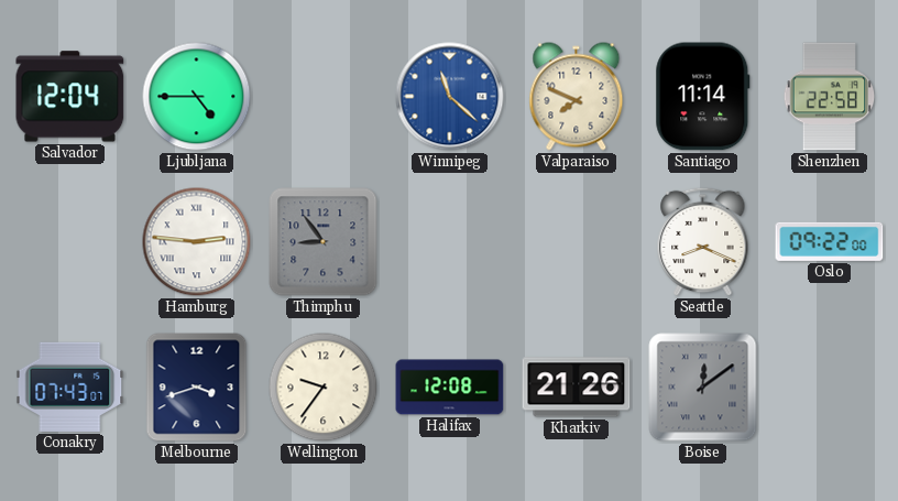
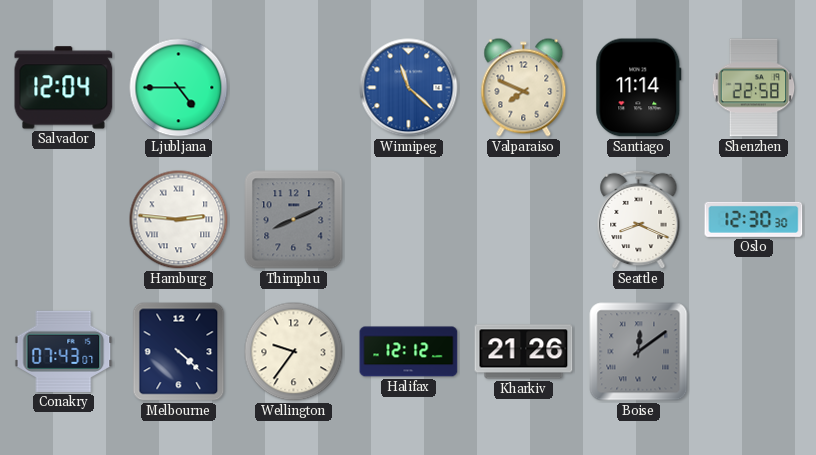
Thimphu: 8:54 -> 8:11
Oslo: 09:22 -> 12:30
Melbourne: 3:42 -> 4:22
Halifax: 12:08 -> 12:12
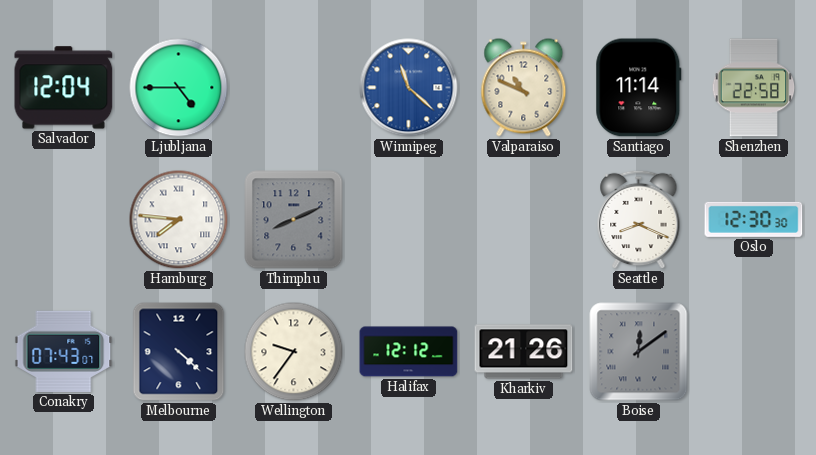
Valparaiso: 7:49 -> 10:49
Hamburg: 2:46 -> 7:46
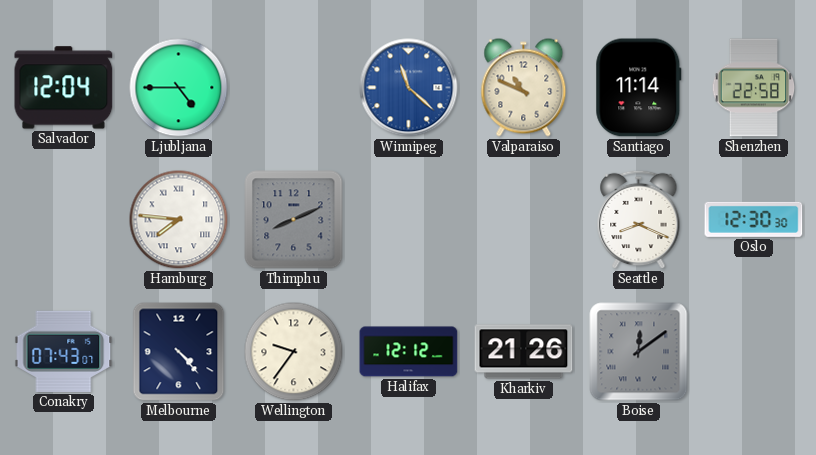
Melbourne: 4:22 -> 4:23
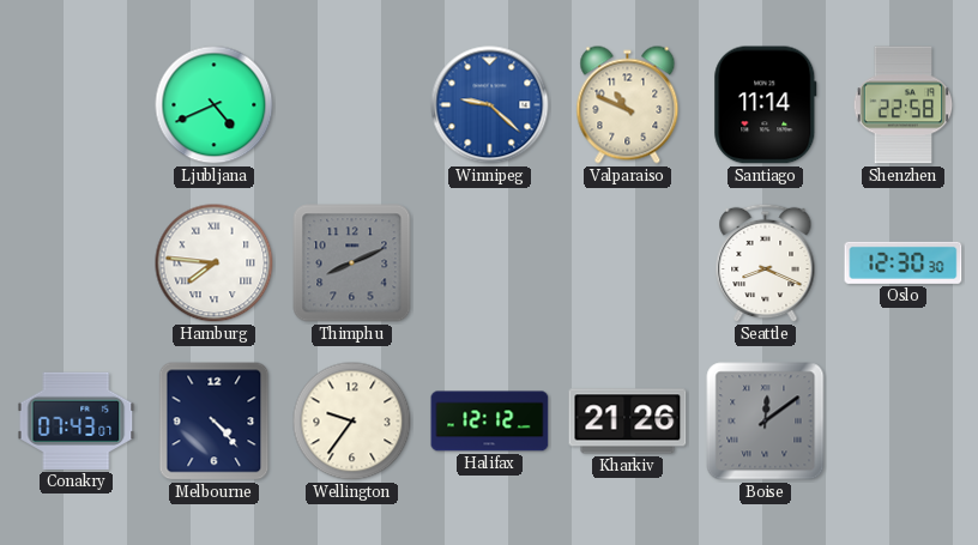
Salvador: 12:04 -> none
Ljubljana: 4:45 -> 4:41
Winnipeg: 11:22 -> 9:22
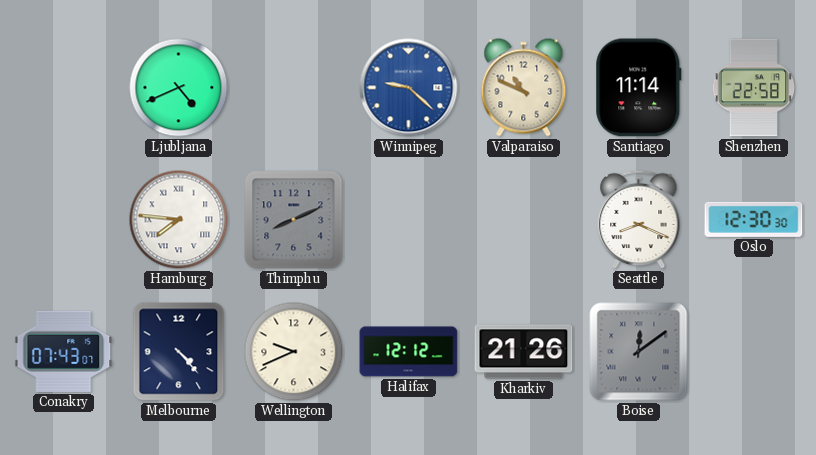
Wellington: 9:36 -> 9:41
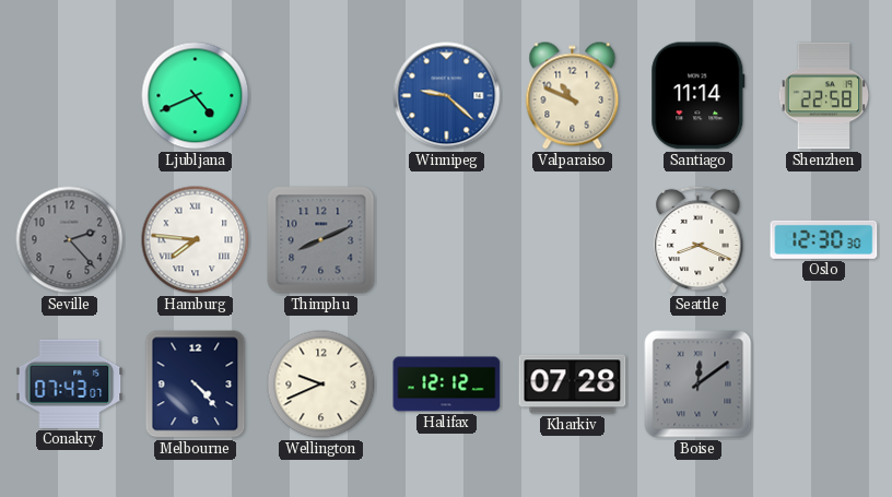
Seville: none -> 2:23
Kharkiv: 21:26 -> 07:28
